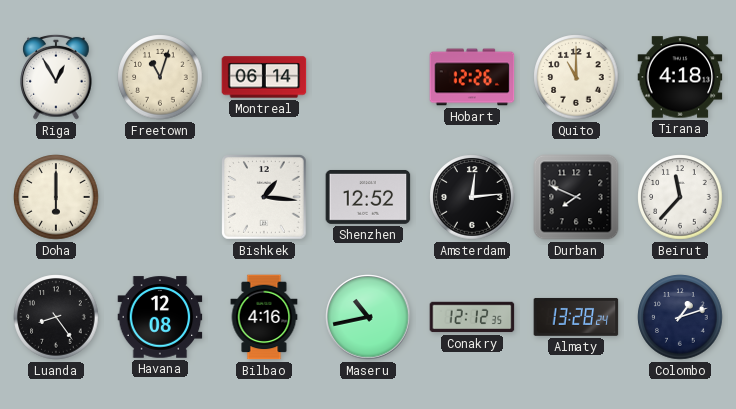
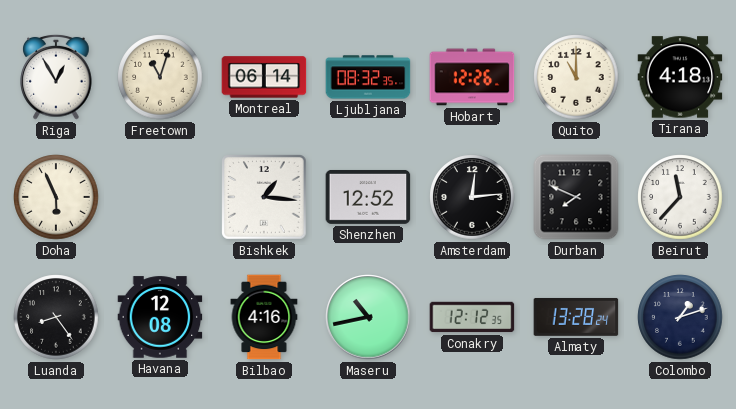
Ljubljana: none -> 08:32
Doha: 6:00 -> 5:56
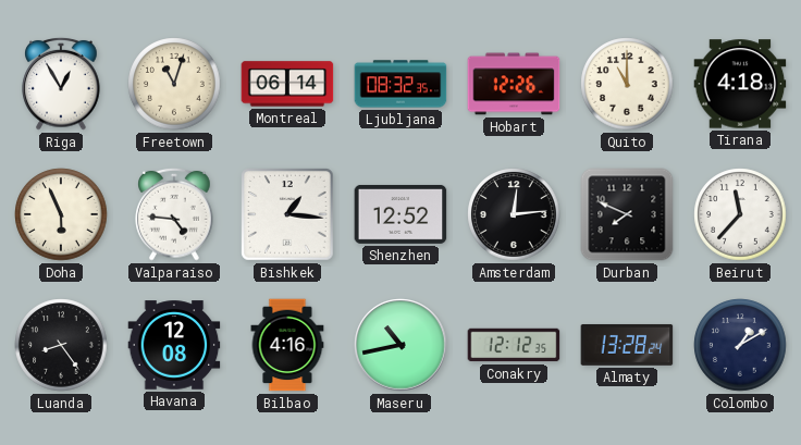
Valparaiso: none -> 4:46
Colombo: 1:12 -> 1:10
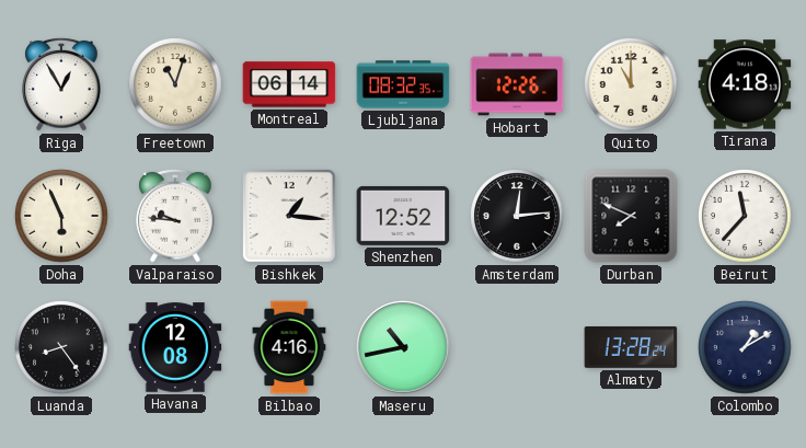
Valparaiso: 4:46 -> 9:46
Conakry: 12:12 -> none
